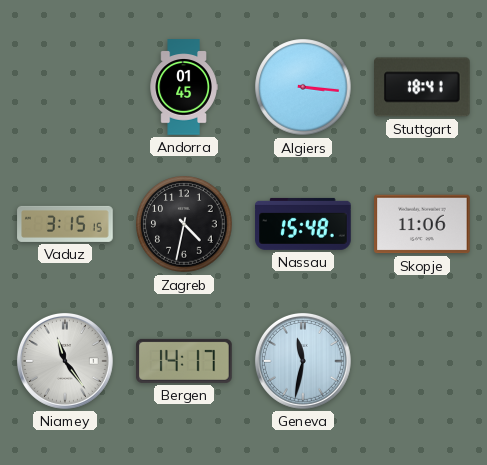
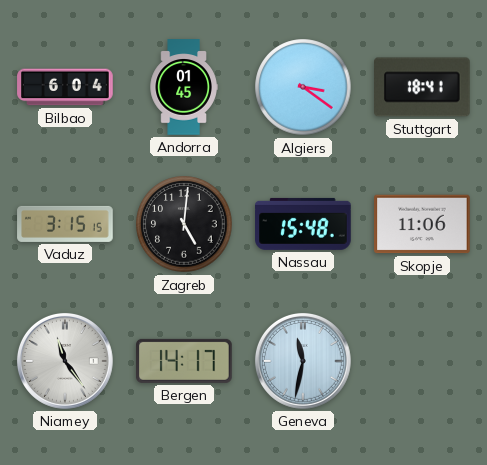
Bilbao: none -> 6:04
Algiers: 3:16 -> 3:21
Zagreb: 4:32 -> 5:01
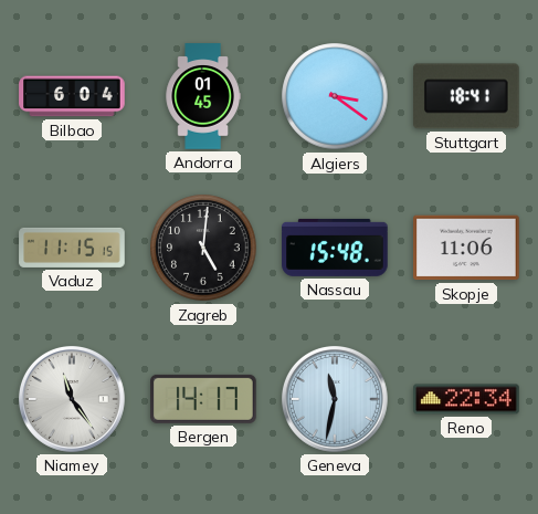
Vaduz: 3:15 -> 11:15
Reno: none -> 22:34
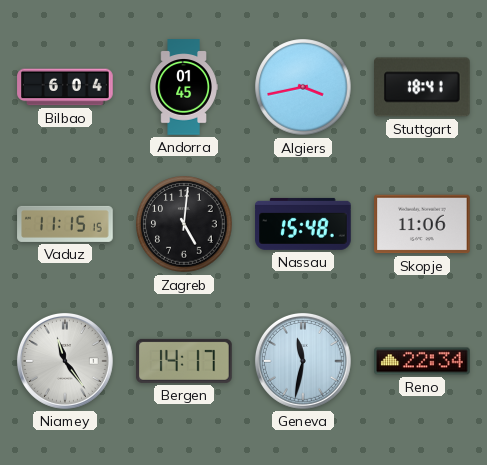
Algiers: 3:21 -> 3:43
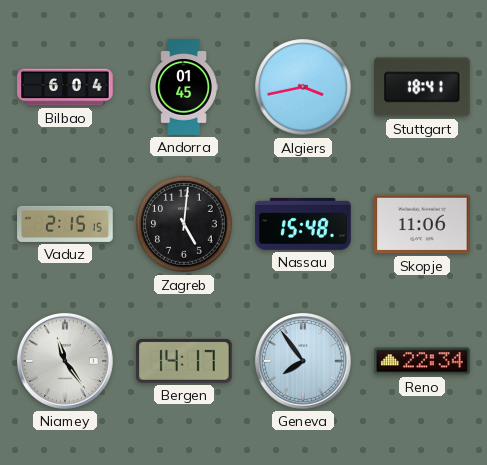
Vaduz: 11:15 -> 2:15
Geneva: 11:32 -> 7:54
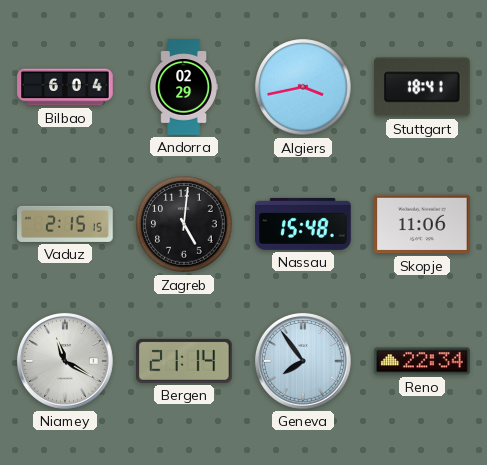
Andorra: 01:45 -> 02:29
Niamey: 11:24 -> 11:20
Bergen: 14:17 -> 21:14
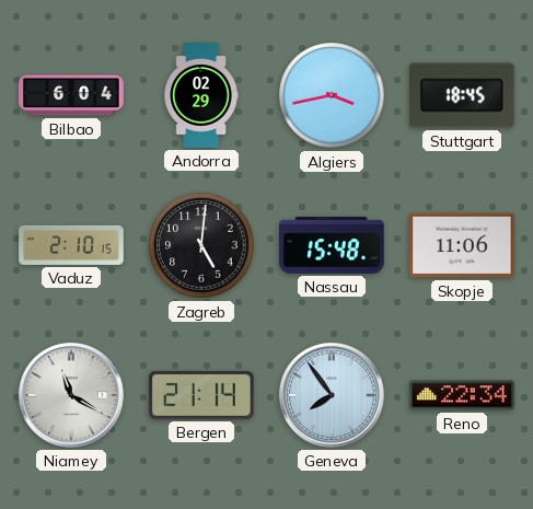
Stuttgart: 18:41 -> 18:45
Vaduz: 2:15 -> 2:10
